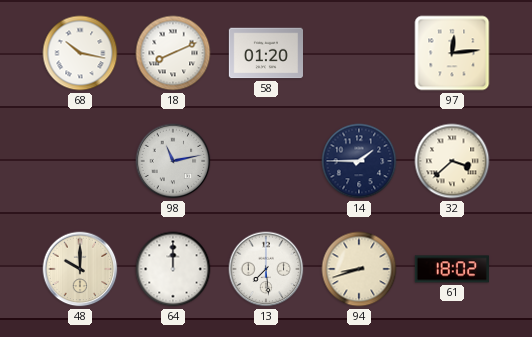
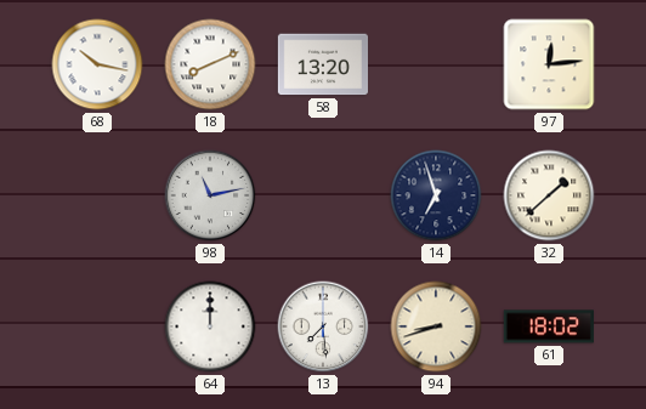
58: 01:20 -> 13:20
14: 1:45 -> 6:57
32: 3:38 -> 1:38
48: 10:00 -> none
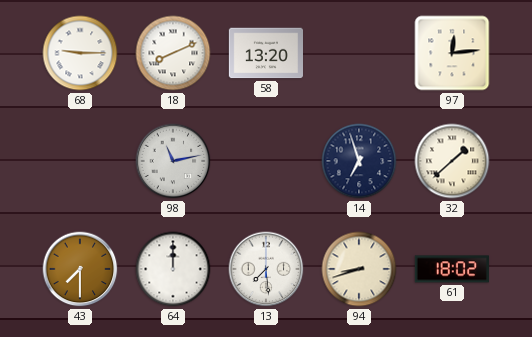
68: 10:17 -> 9:15
43: none -> 7:30
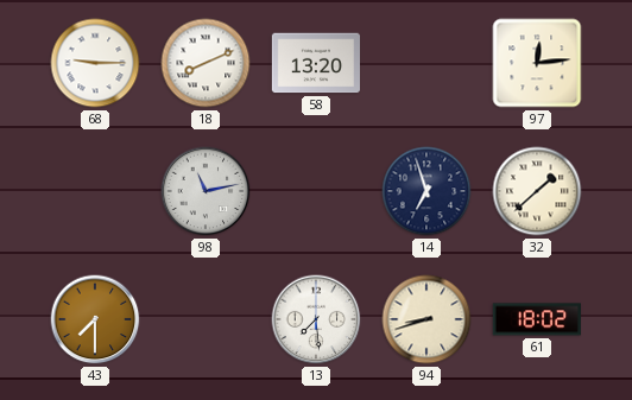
64: 12:00 -> none
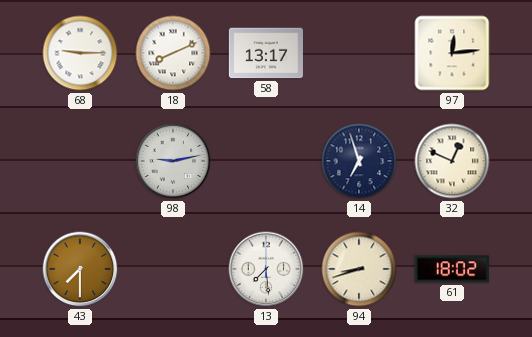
58: 13:20 -> 13:17
98: 11:13 -> 9:13
32: 1:38 -> 12:49
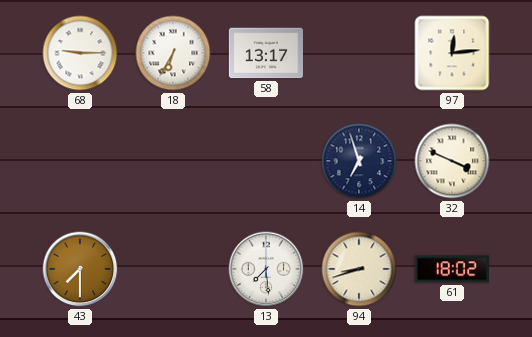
18: 8:11 -> 6:35
98: 9:13 -> none
32: 12:49 -> 3:49
